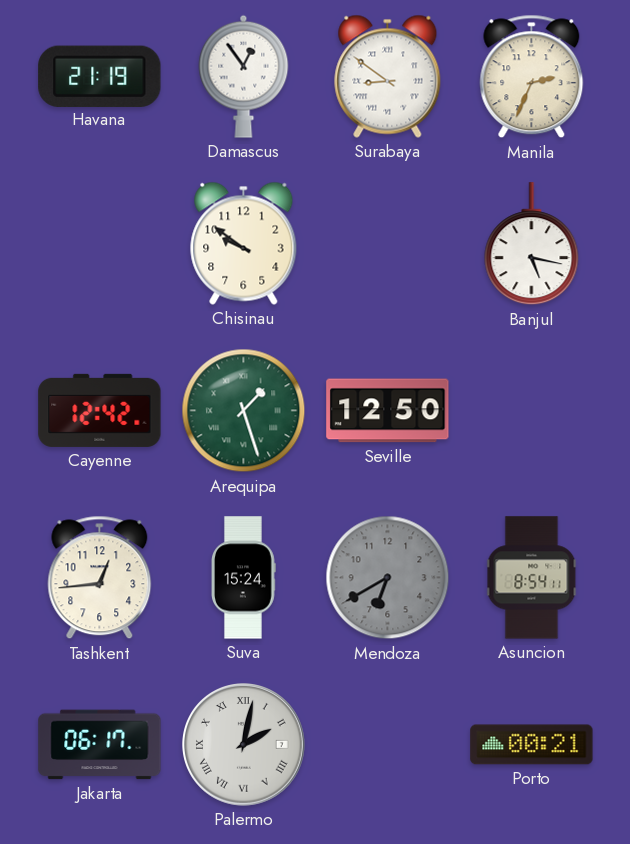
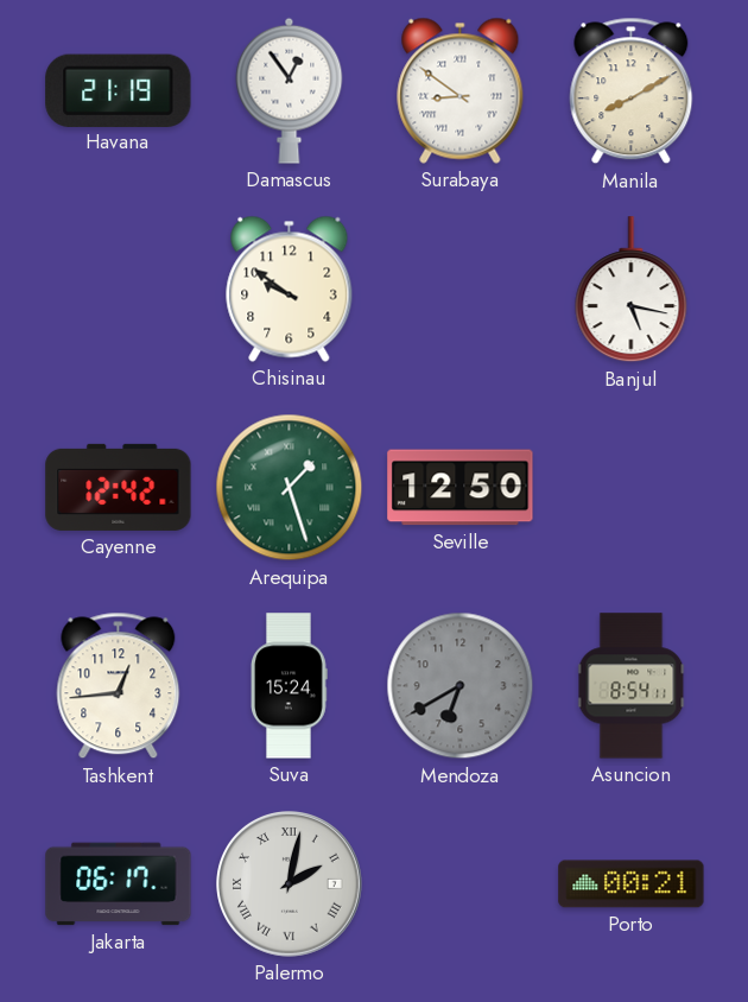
Manila: 2:34 -> 8:10
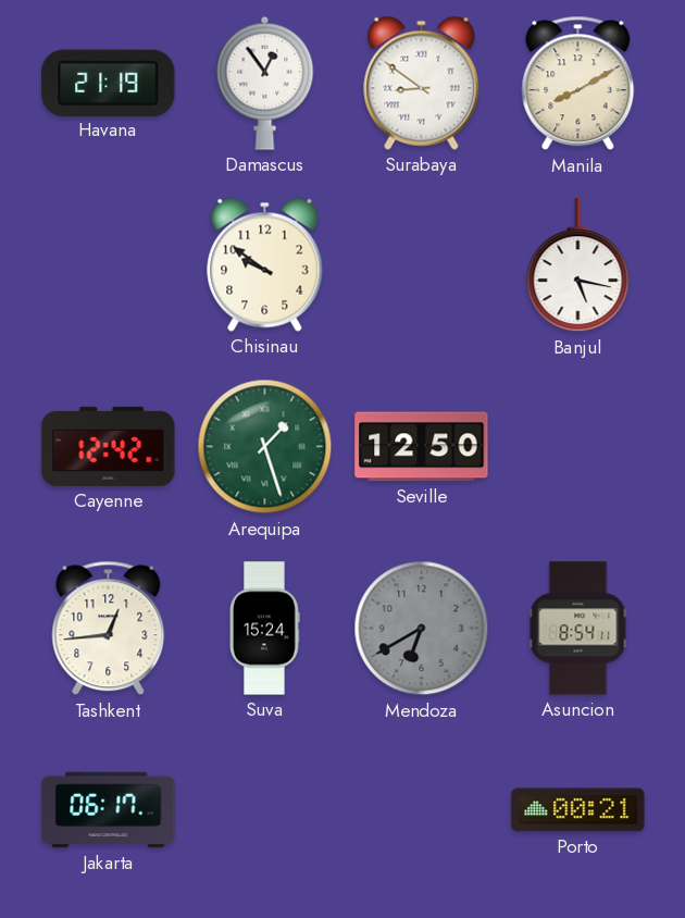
Palermo: 2:02 -> none
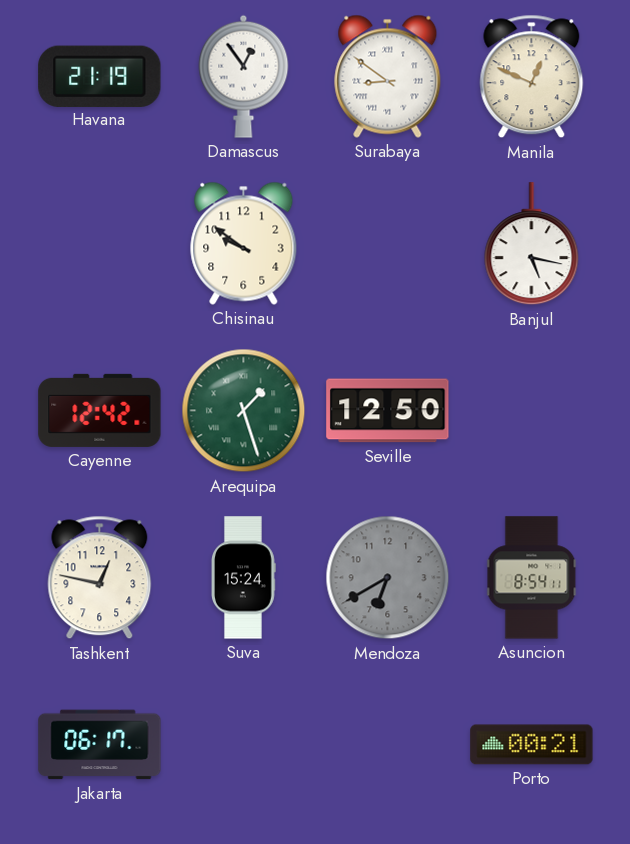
Manila: 8:10 -> 12:49
Tashkent: 12:44 -> 12:47
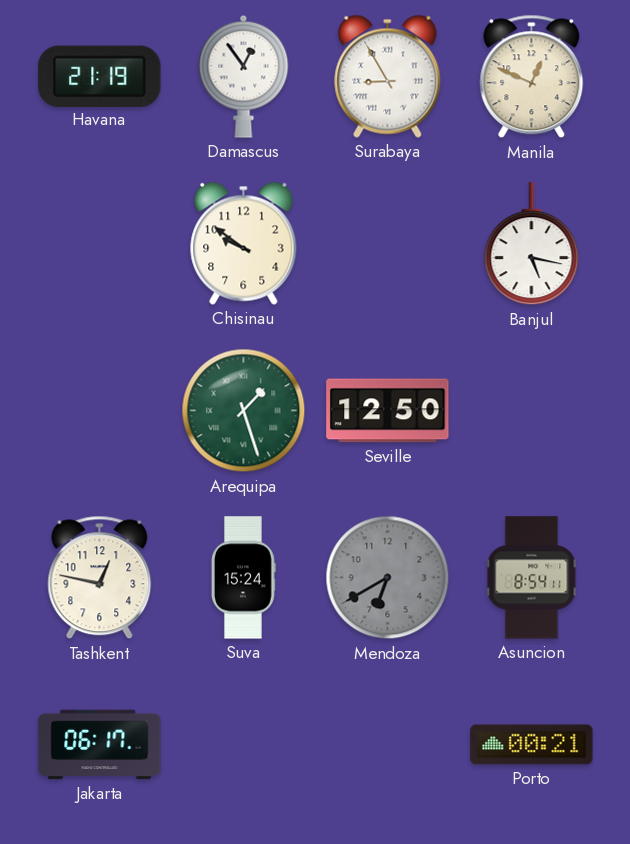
Surabaya: 8:51 -> 8:55
Cayenne: 12:42 -> none
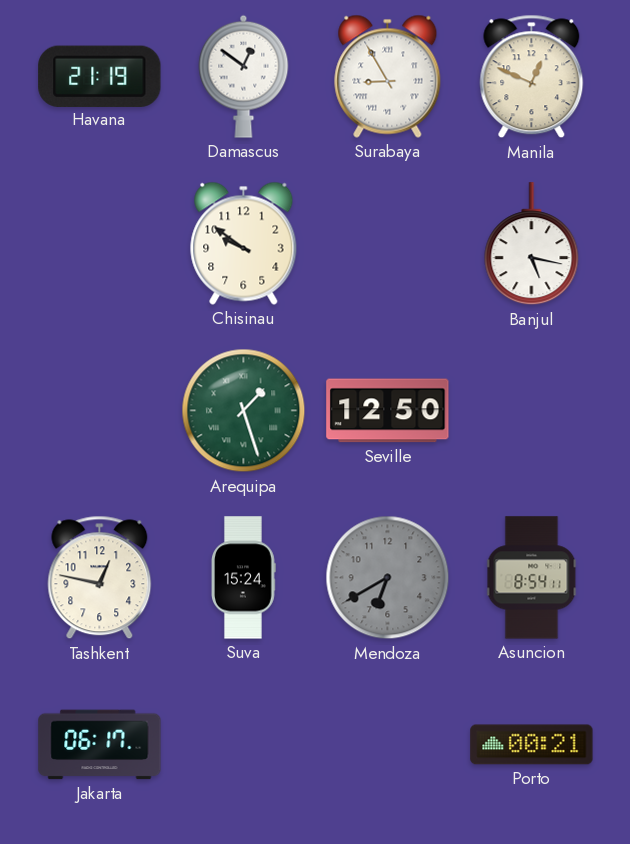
Damascus: 12:54 -> 12:51
